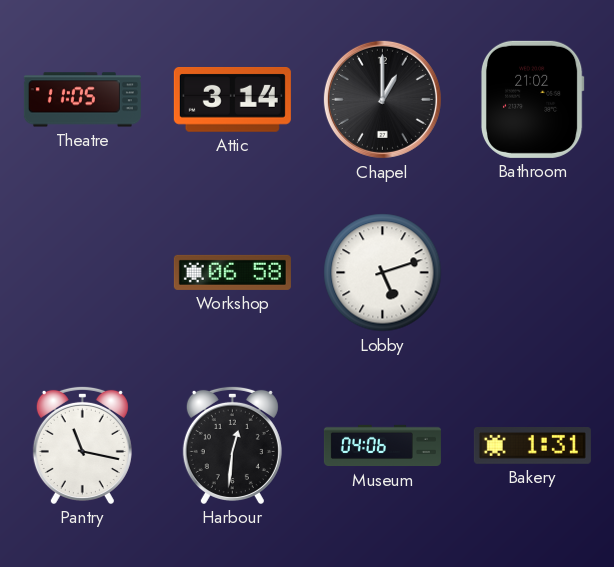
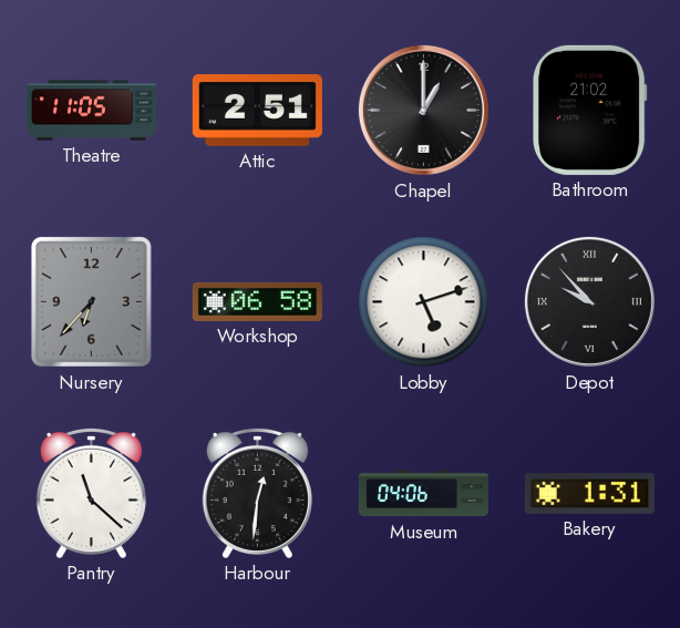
Attic: 3:14 -> 2:51
Nursery: none -> 6:37
Depot: none -> 9:53
Pantry: 11:17 -> 11:22
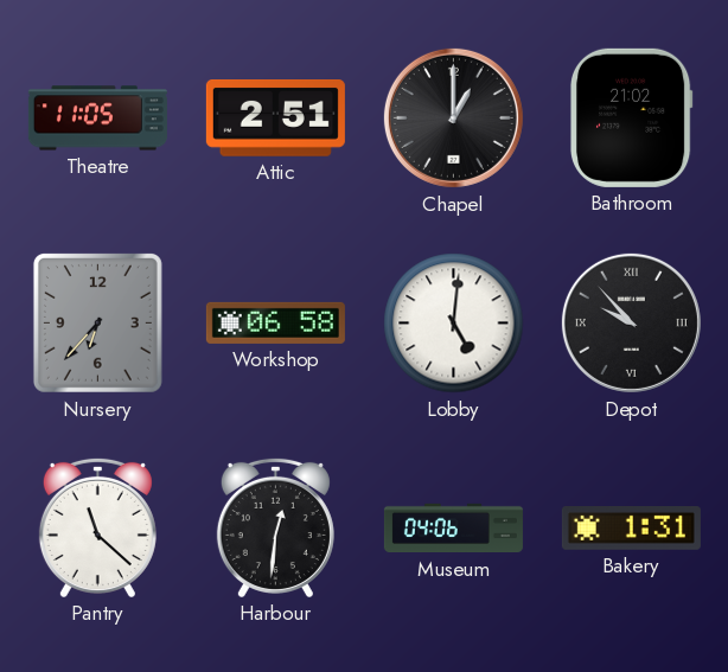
Lobby: 5:12 -> 5:01
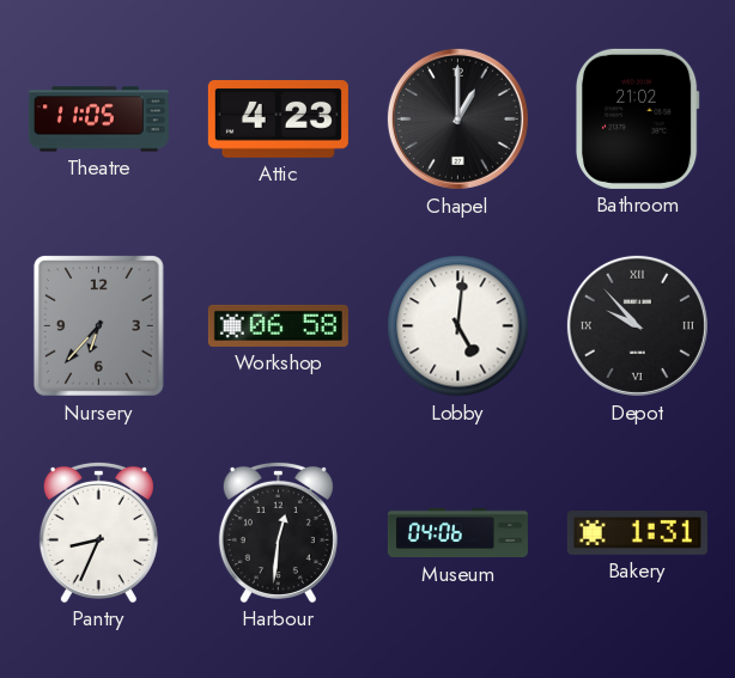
Attic: 2:51 -> 4:23
Pantry: 11:22 -> 8:34
